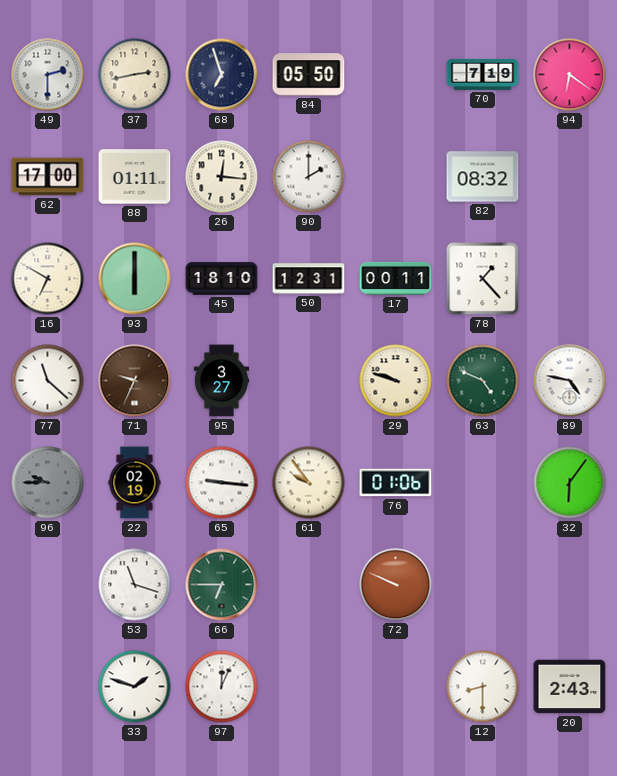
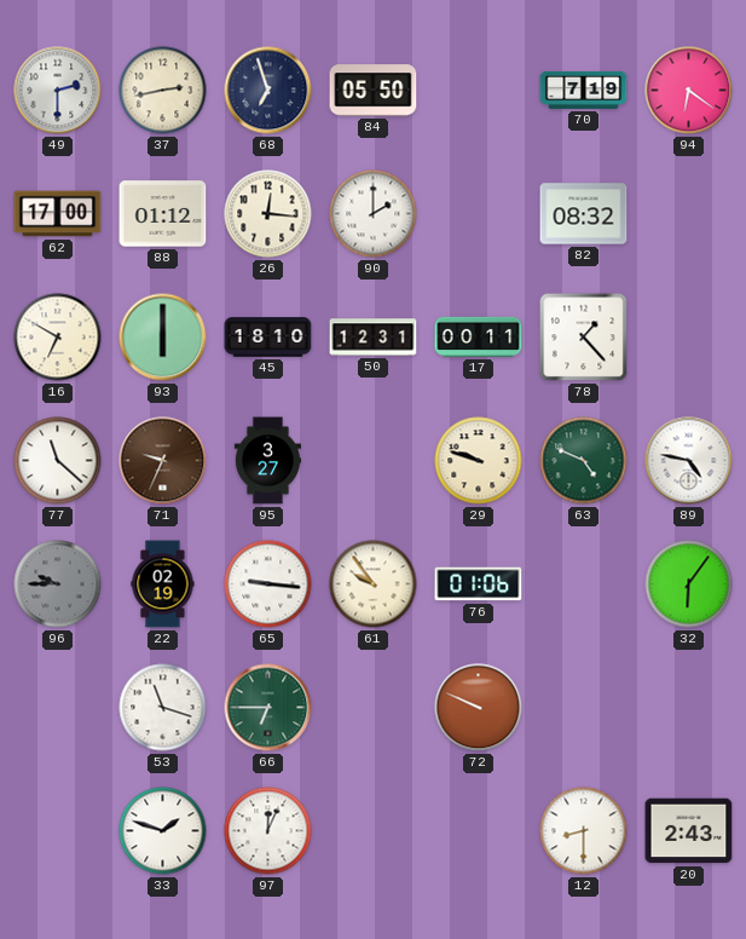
88: 01:11 -> 01:12
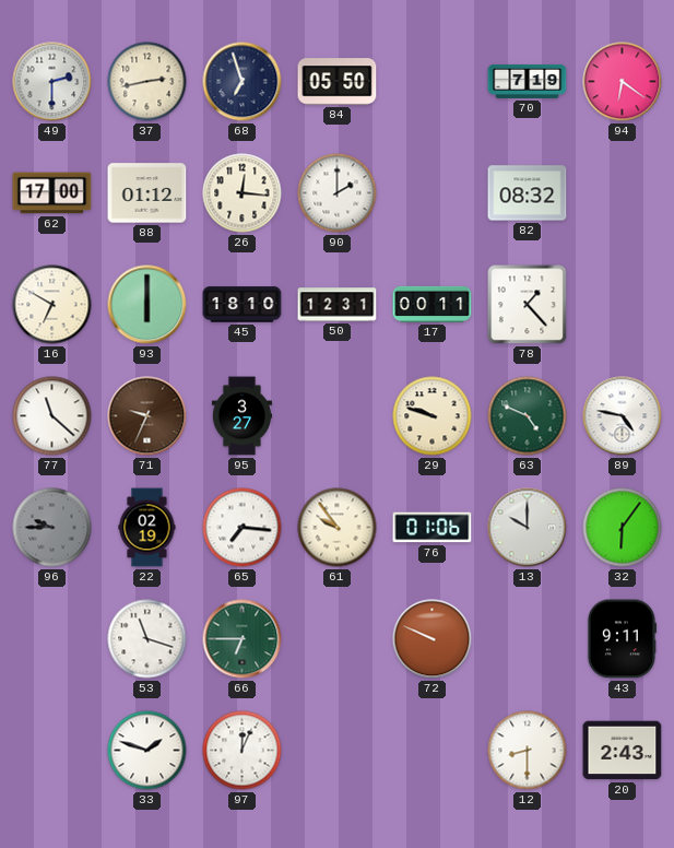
65: 9:16 -> 7:16
13: none -> 10:00
43: none -> 9:11
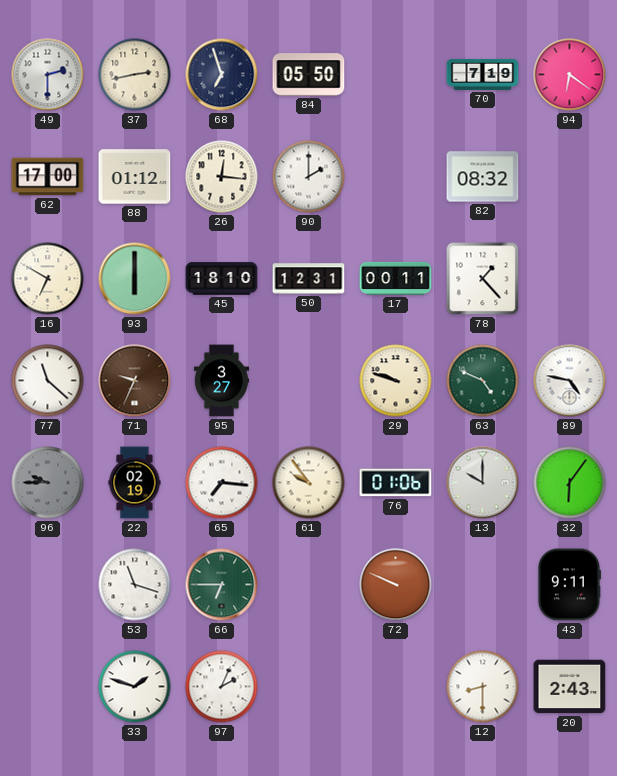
97: 12:04 -> 2:04
